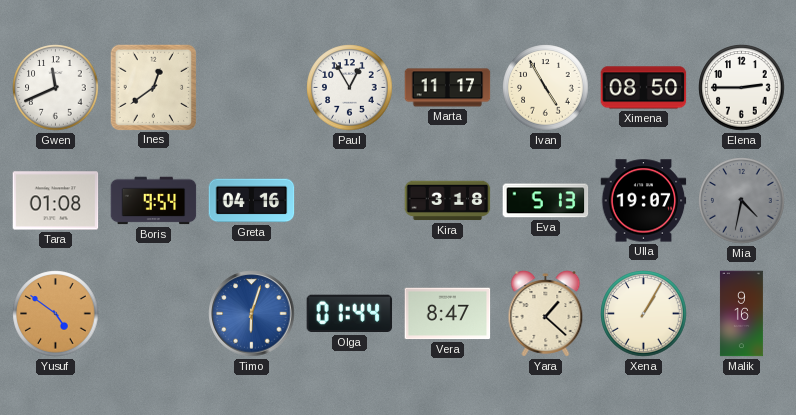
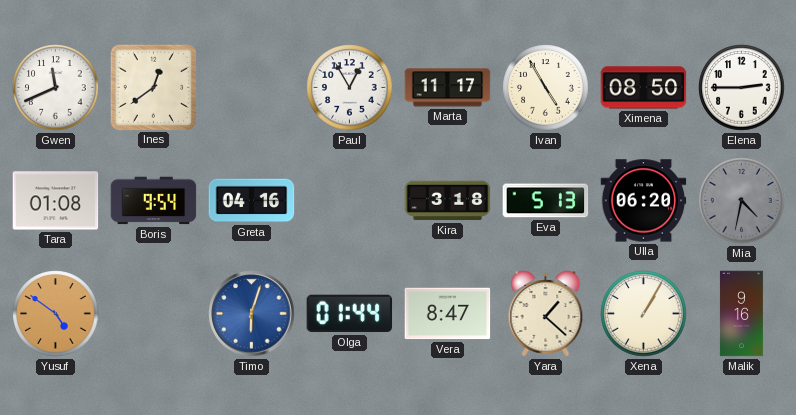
Ulla: 19:07 -> 06:20
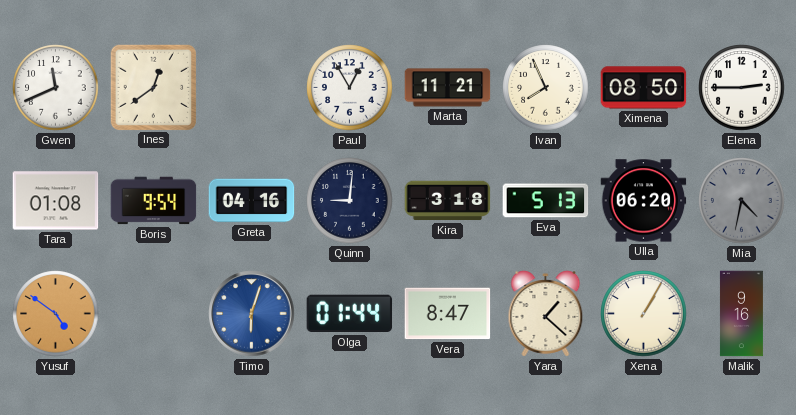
Marta: 11:17 -> 11:21
Ivan: 4:55 -> 7:56
Quinn: none -> 9:01
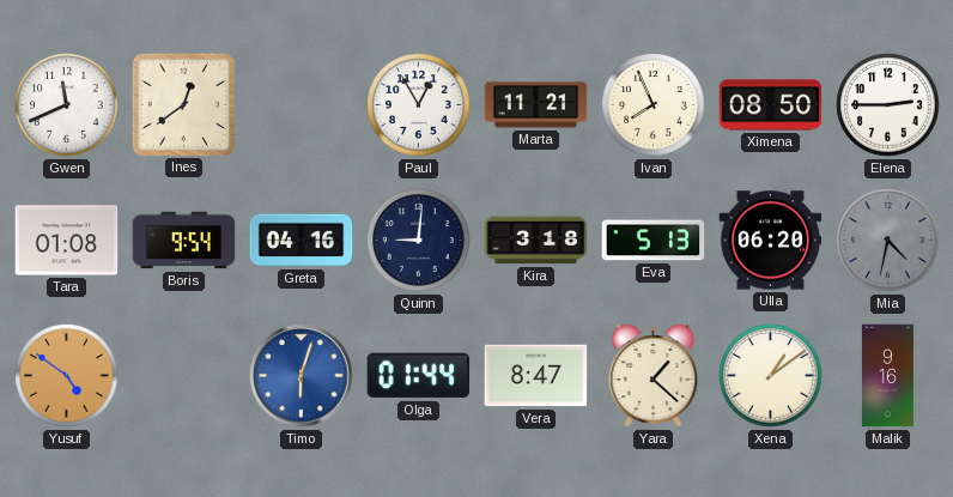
Xena: 1:05 -> 1:09
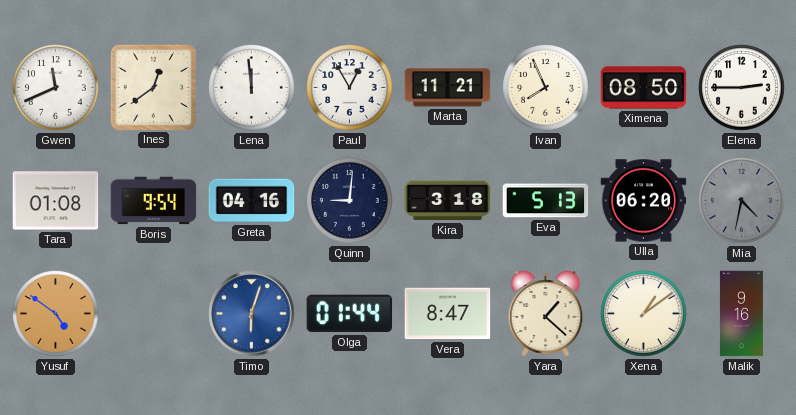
Lena: none -> 11:59
